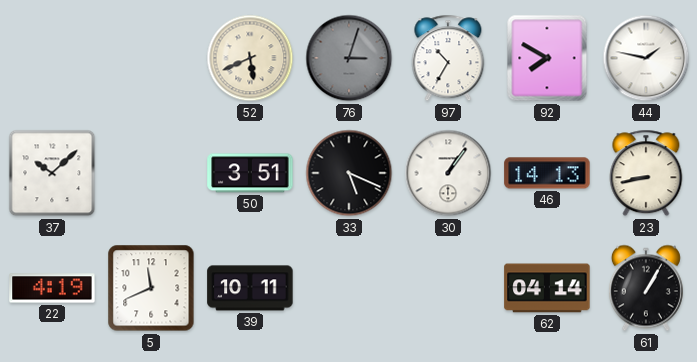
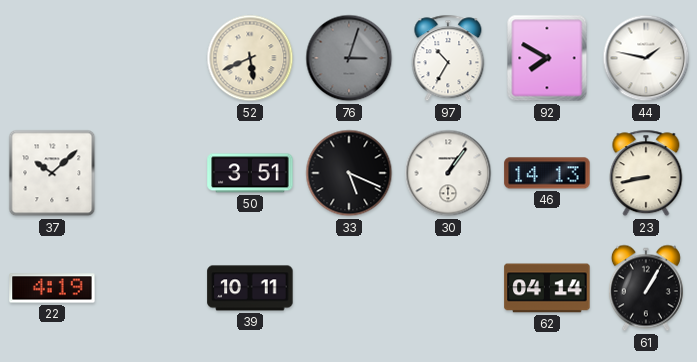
5: 11:41 -> none
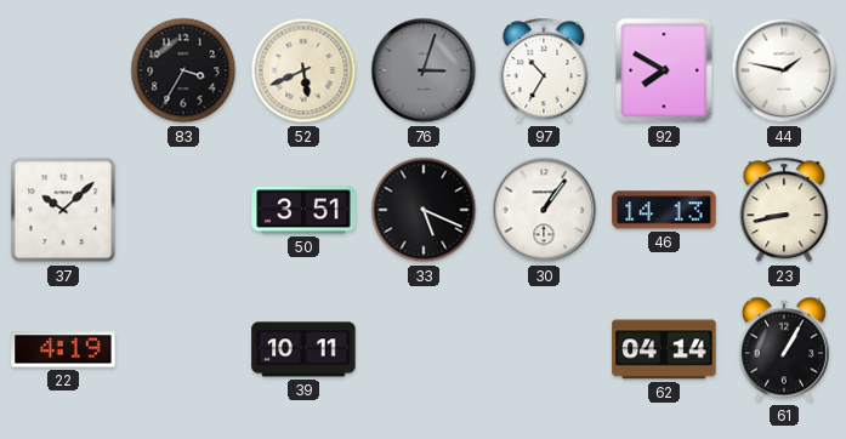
83: none -> 3:35
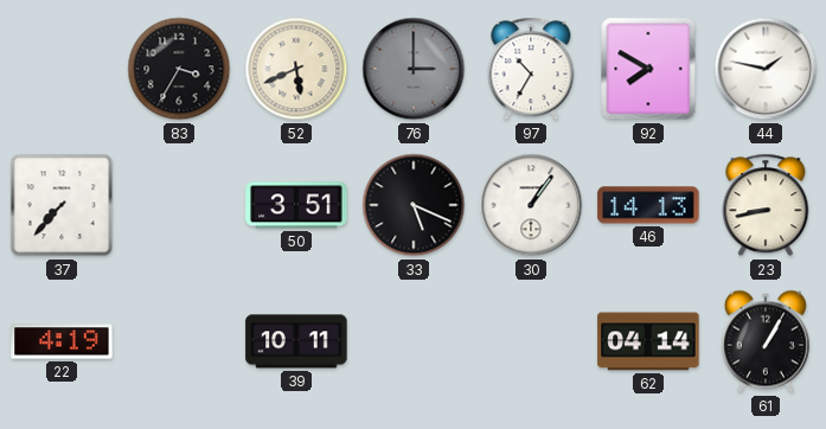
76: 3:03 -> 3:00
37: 10:08 -> 7:37
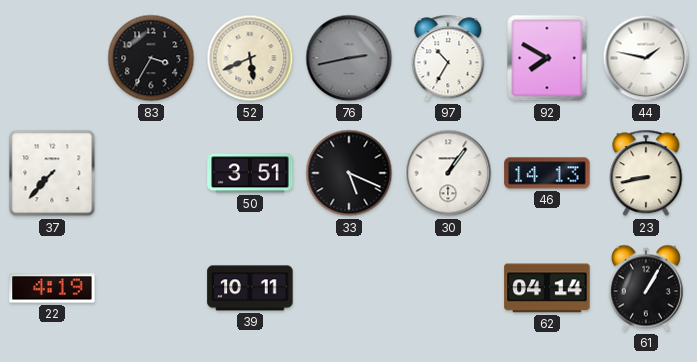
76: 3:00 -> 2:43
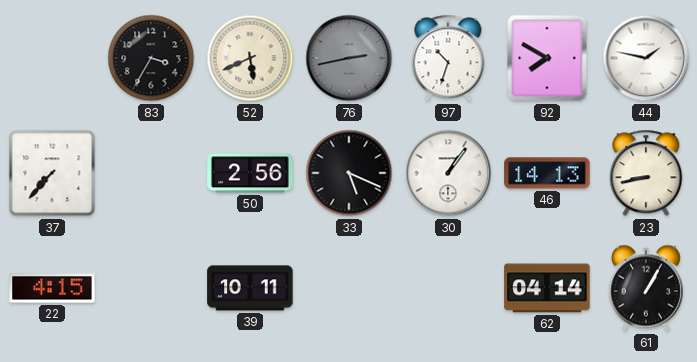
97: 10:35 -> 10:33
50: 3:51 -> 2:56
22: 4:19 -> 4:15
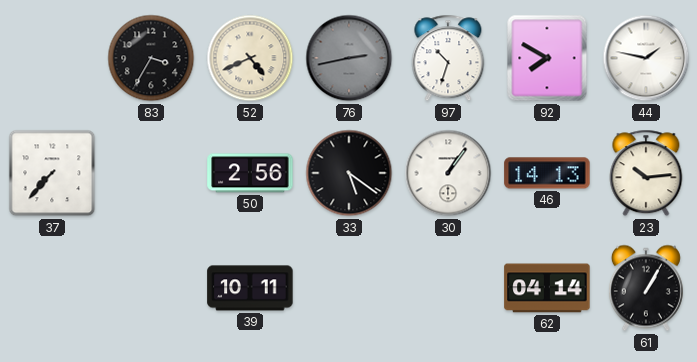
52: 5:41 -> 4:41
33: 5:19 -> 5:21
23: 8:43 -> 10:14
22: 4:15 -> none
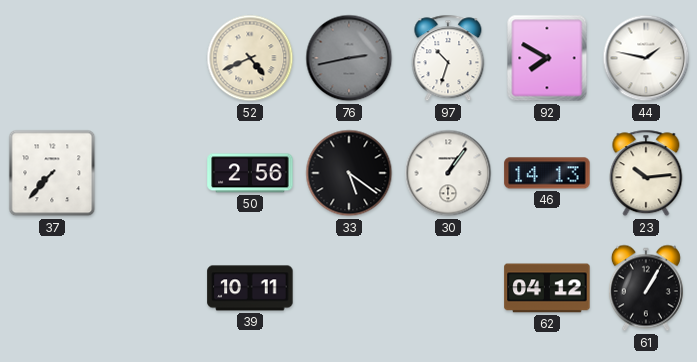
83: 3:35 -> none
62: 04:14 -> 04:12
